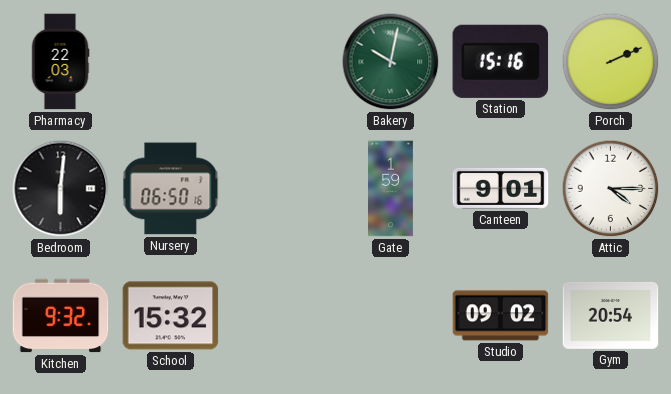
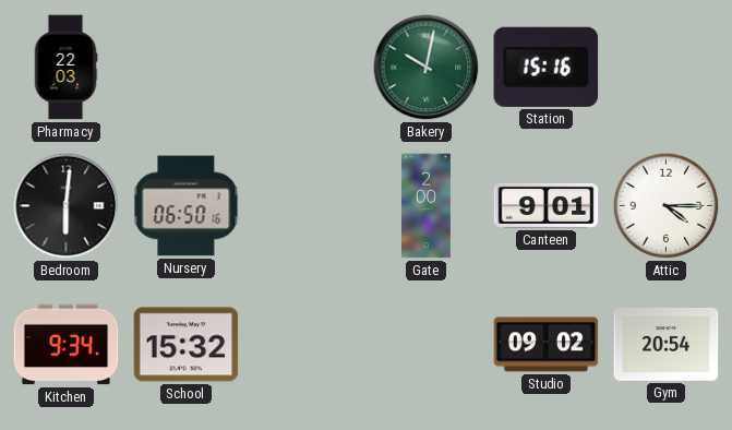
Porch: 2:11 -> none
Gate: 1:59 -> 2:00
Kitchen: 9:32 -> 9:34
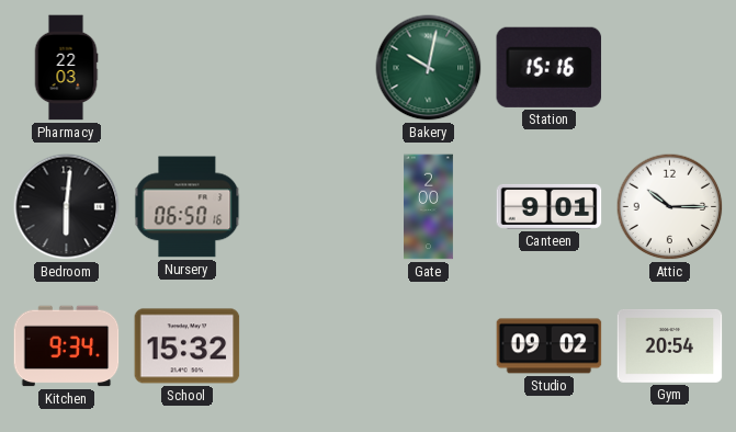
Attic: 4:15 -> 10:15
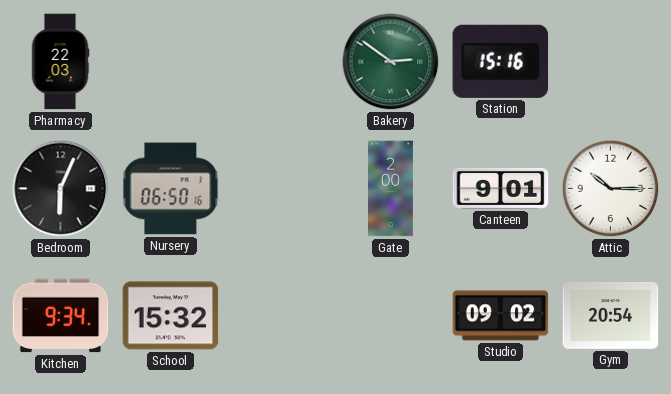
Bakery: 10:02 -> 2:51
Bedroom: 6:01 -> 6:04
